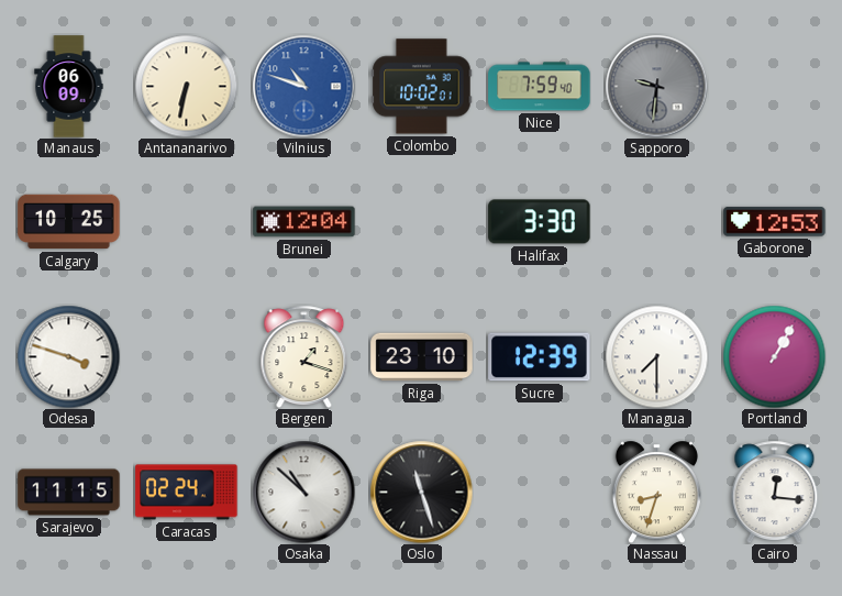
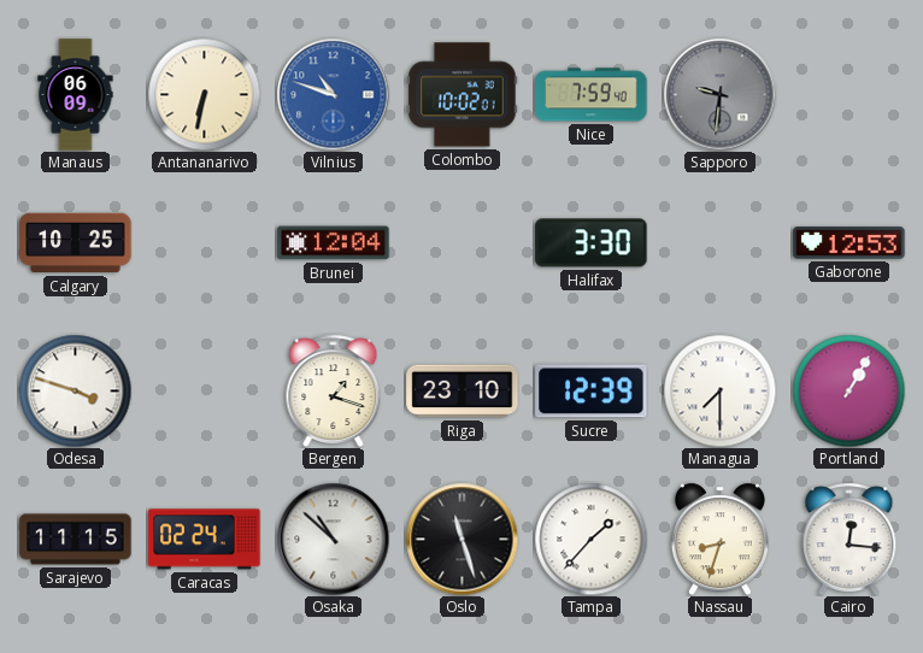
Tampa: none -> 1:37
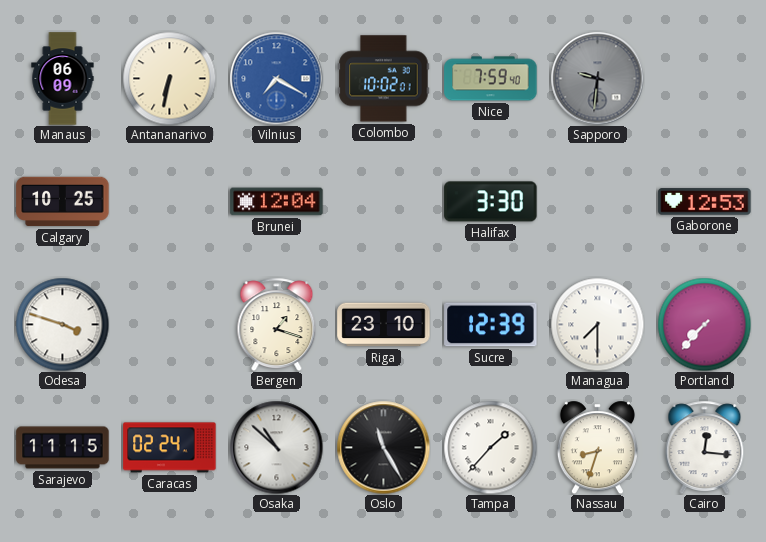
Vilnius: 10:48 -> 7:20
Portland: 1:05 -> 7:37
Oslo: 11:27 -> 11:25
